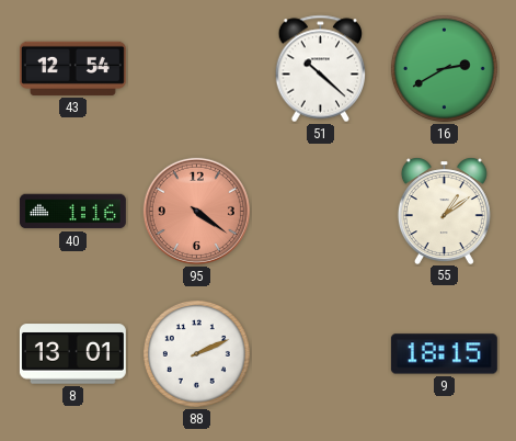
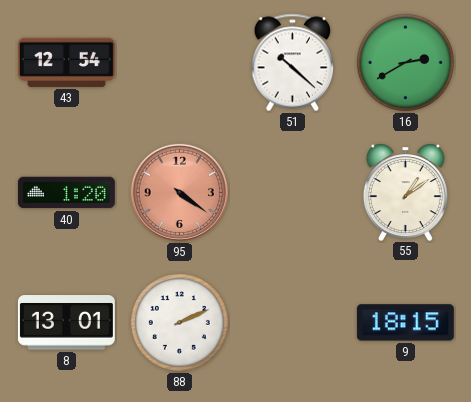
40: 1:16 -> 1:20
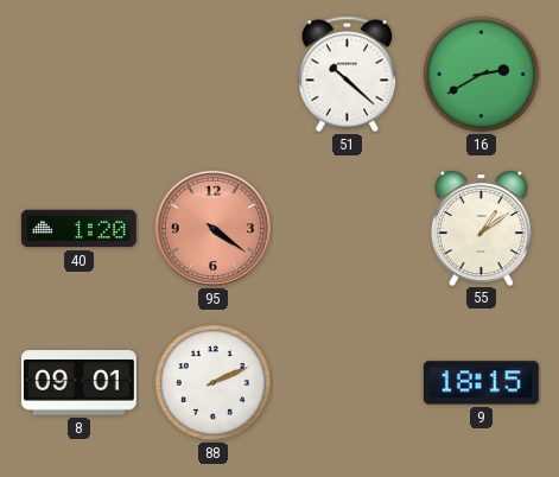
43: 12:54 -> none
8: 13:01 -> 09:01
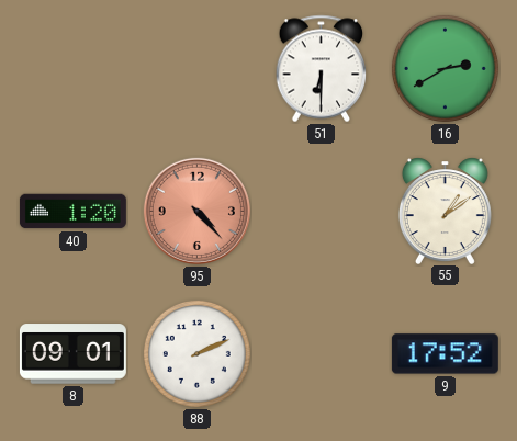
51: 10:22 -> 6:30
95: 4:21 -> 4:23
9: 18:15 -> 17:52
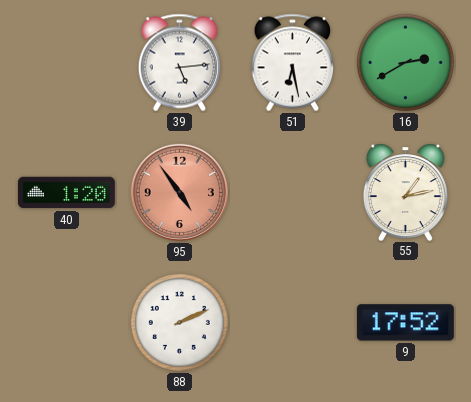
39: none -> 5:14
51: 6:30 -> 6:28
95: 4:23 -> 4:54
55: 1:09 -> 1:13
8: 09:01 -> none
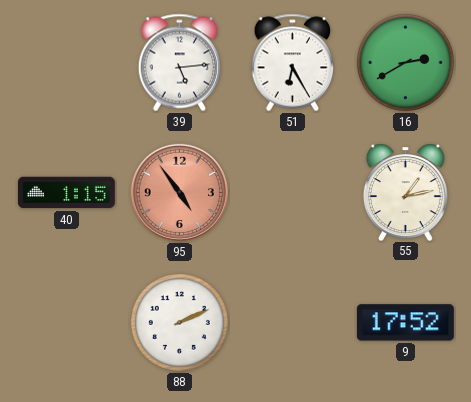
51: 6:28 -> 6:25
40: 1:20 -> 1:15
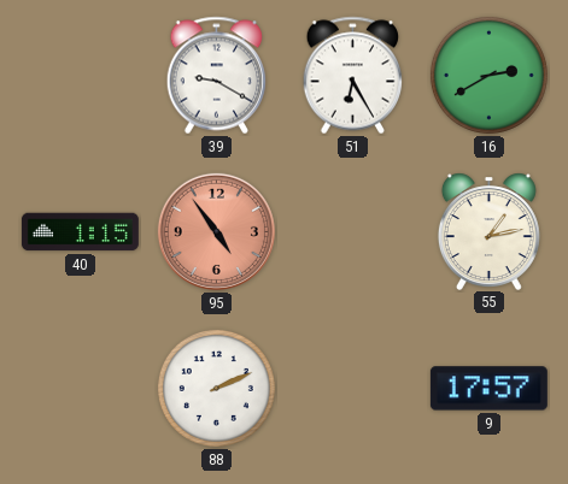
39: 5:14 -> 9:20
9: 17:52 -> 17:57
